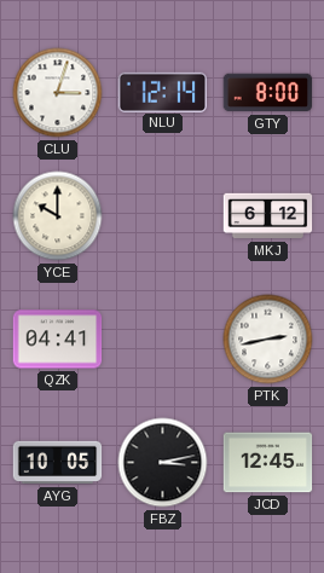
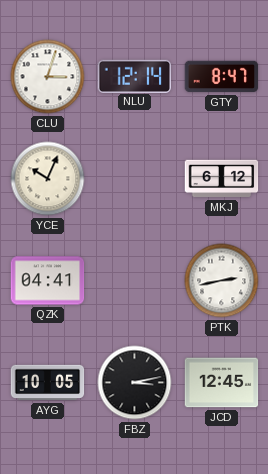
GTY: 8:00 -> 8:47
YCE: 10:00 -> 10:04
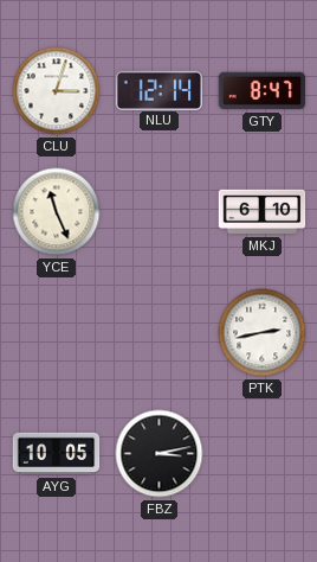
YCE: 10:04 -> 11:26
MKJ: 6:12 -> 6:10
QZK: 04:41 -> none
JCD: 12:45 -> none
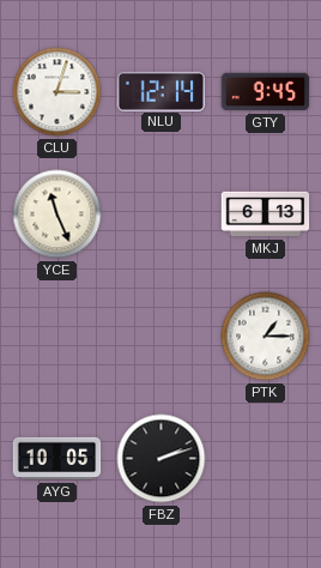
GTY: 8:47 -> 9:45
MKJ: 6:10 -> 6:13
PTK: 2:43 -> 1:15
FBZ: 3:13 -> 2:12
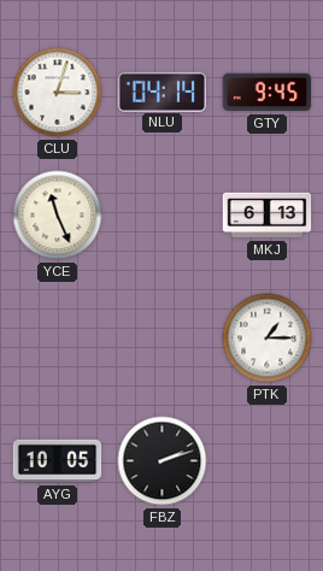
NLU: 12:14 -> 04:14
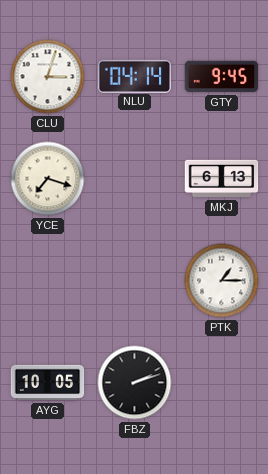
YCE: 11:26 -> 7:18
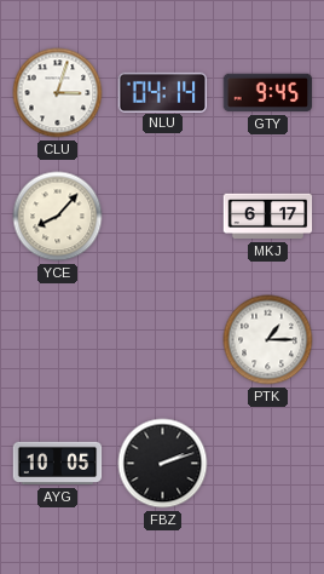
YCE: 7:18 -> 8:07
MKJ: 6:13 -> 6:17
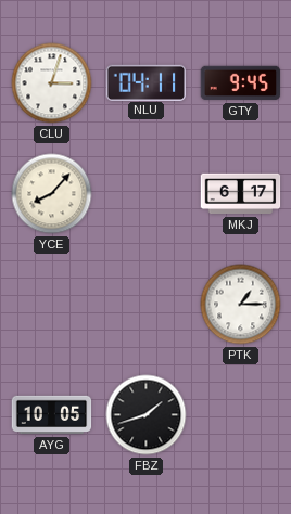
NLU: 04:14 -> 04:11
FBZ: 2:12 -> 1:42
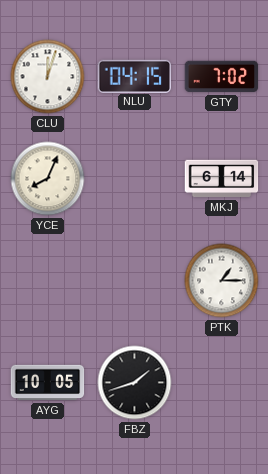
CLU: 3:03 -> 12:03
NLU: 04:11 -> 04:15
GTY: 9:45 -> 7:02
YCE: 8:07 -> 8:04
MKJ: 6:17 -> 6:14
